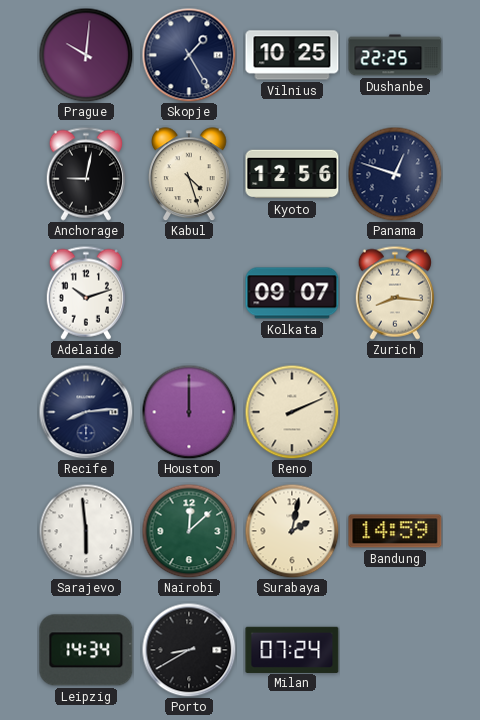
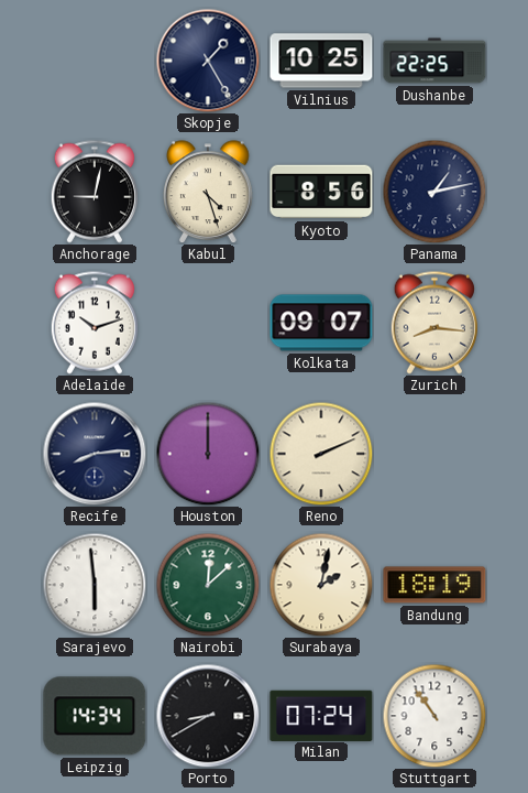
Prague: 10:01 -> none
Kyoto: 12:56 -> 8:56
Panama: 12:48 -> 1:13
Bandung: 14:59 -> 18:19
Stuttgart: none -> 10:54
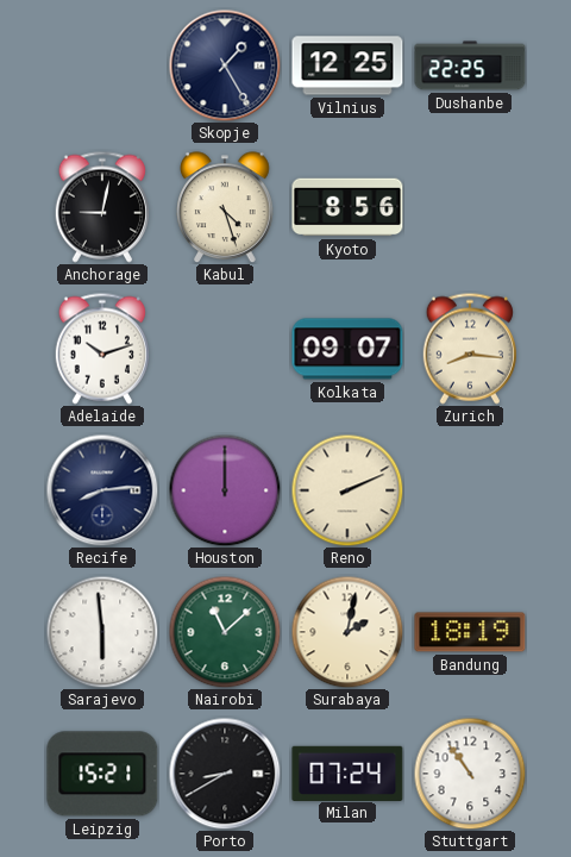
Vilnius: 10:25 -> 12:25
Panama: 1:13 -> none
Nairobi: 12:08 -> 11:08
Leipzig: 14:34 -> 15:21
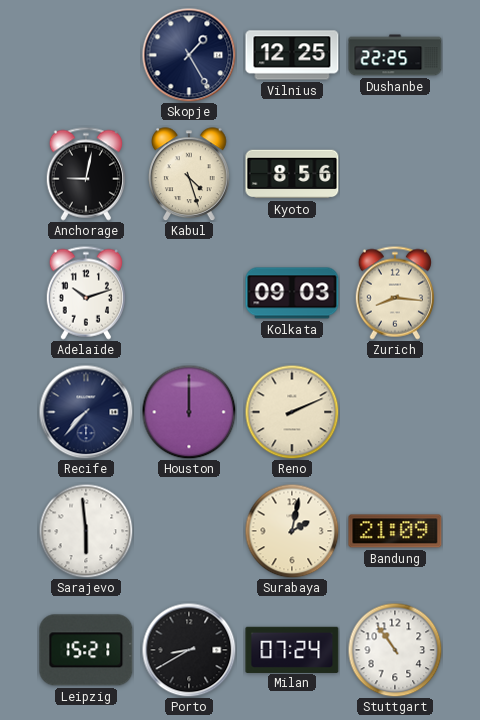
Kolkata: 09:07 -> 09:03
Recife: 8:14 -> 7:37
Nairobi: 11:08 -> none
Bandung: 18:19 -> 21:09
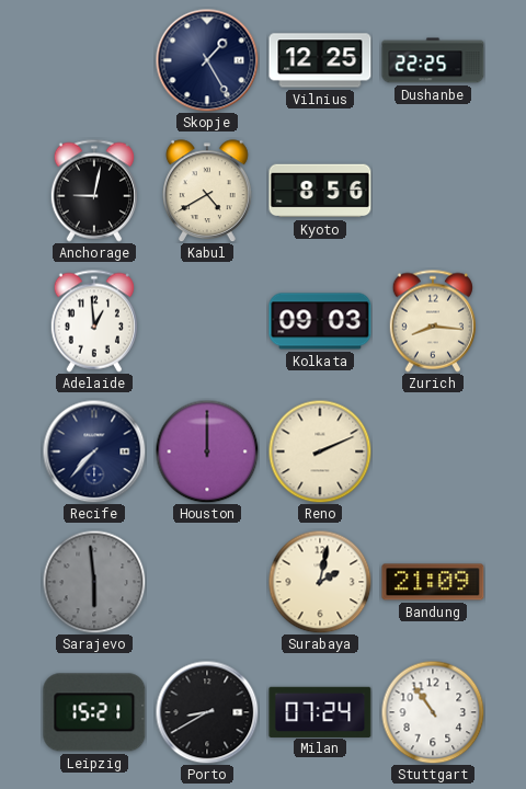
Kabul: 4:27 -> 4:40
Adelaide: 10:12 -> 12:59
Sarajevo dial: white -> grey
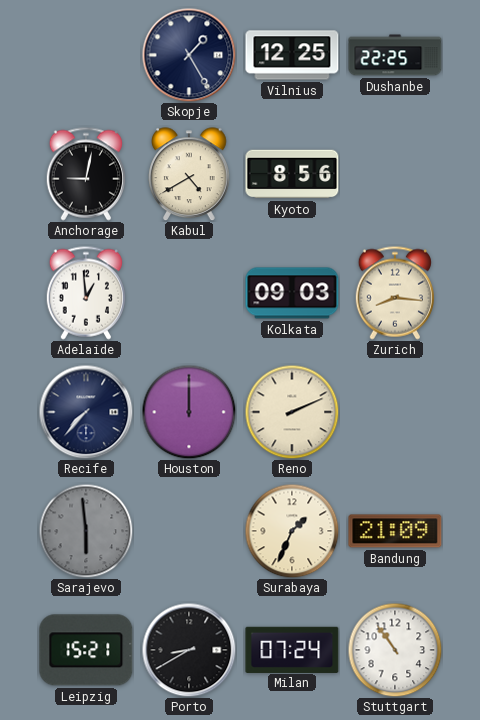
Surabaya: 2:02 -> 1:34
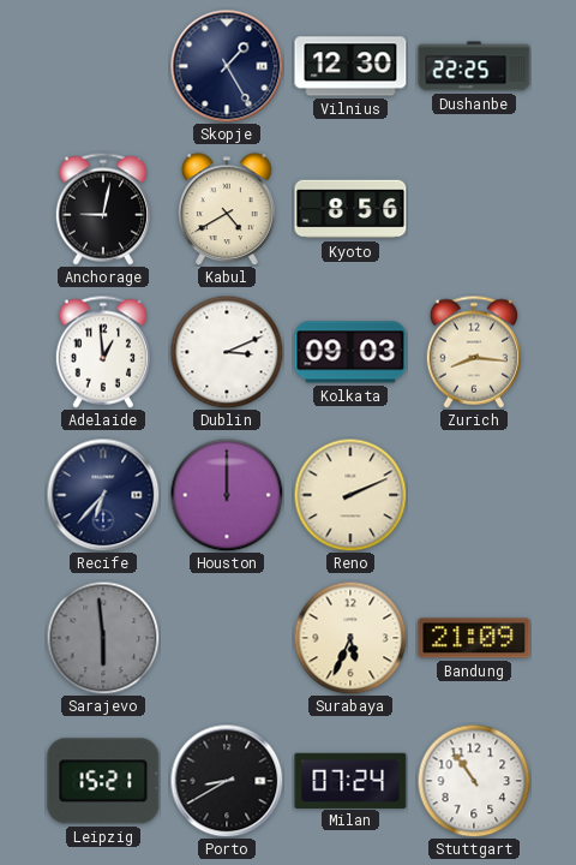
Vilnius: 12:25 -> 12:30
Dublin: none -> 3:11
Recife: 7:37 -> 6:37
Surabaya: 1:34 -> 5:34
